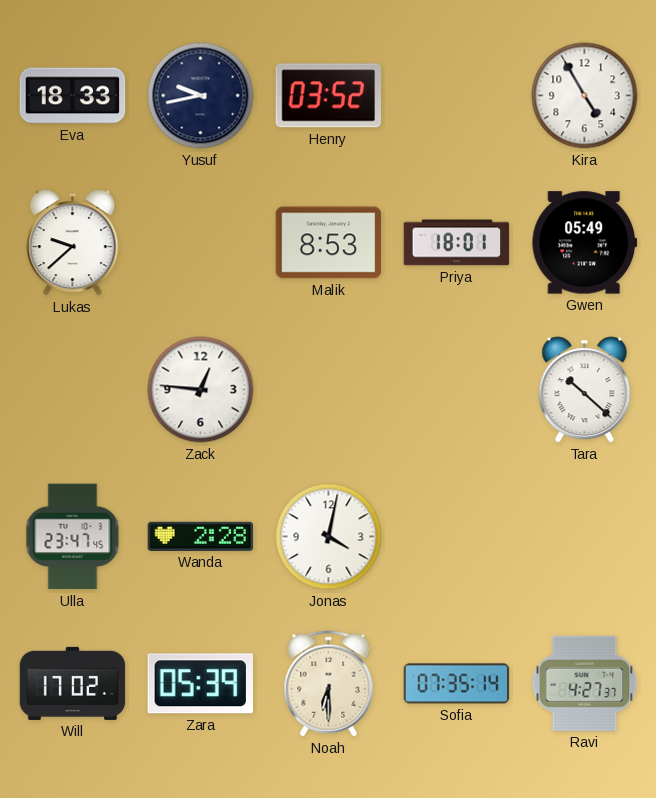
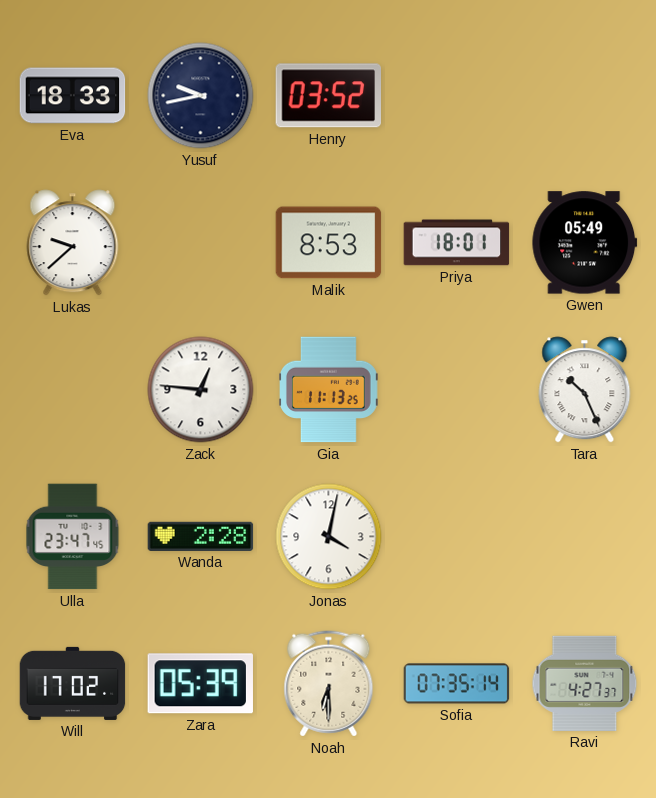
Kira: 4:55 -> none
Gia: none -> 11:13
Tara: 10:22 -> 10:26
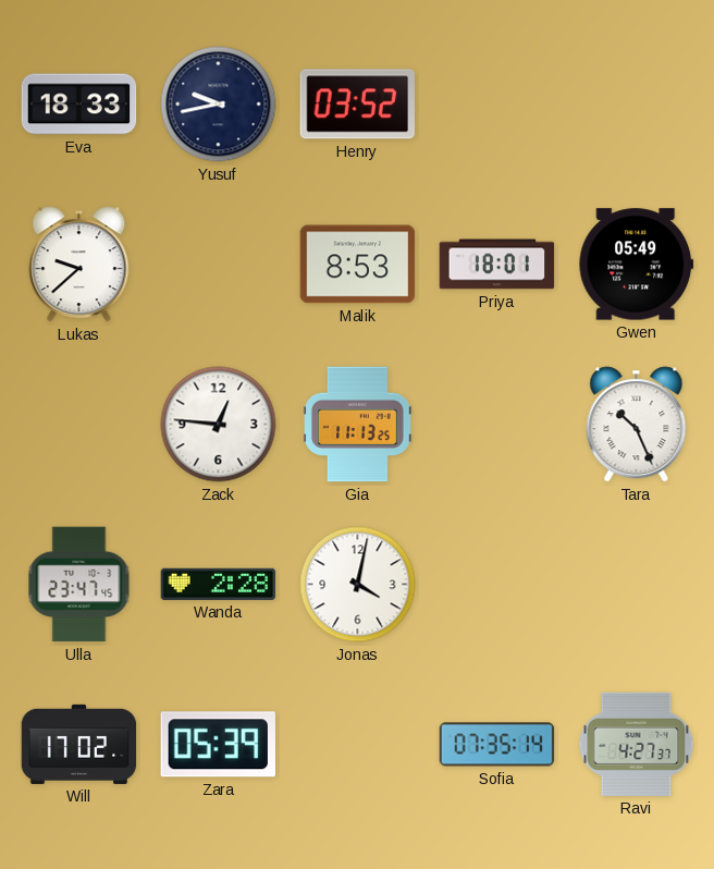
Noah: 6:30 -> none
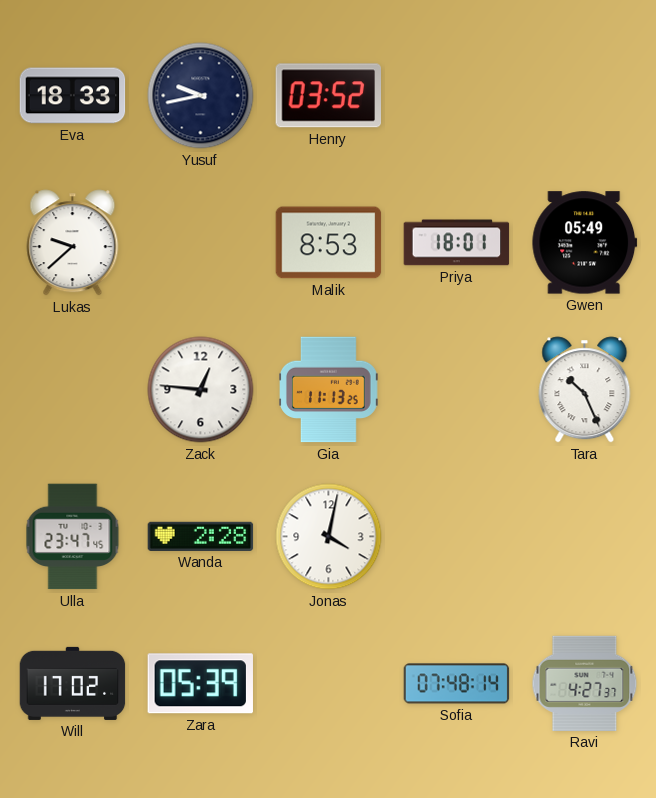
Sofia: 07:35 -> 07:48
